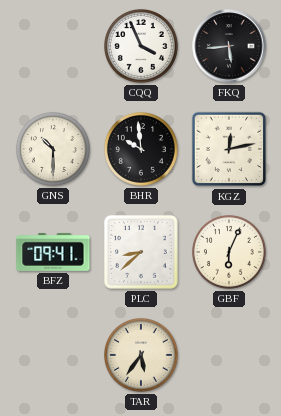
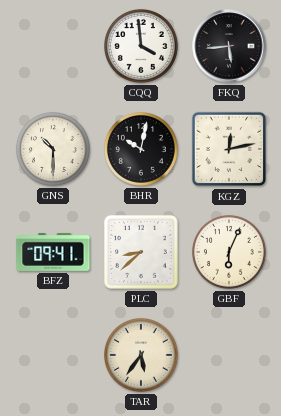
CQQ: 3:56 -> 3:59
BHR: 9:59 -> 10:02
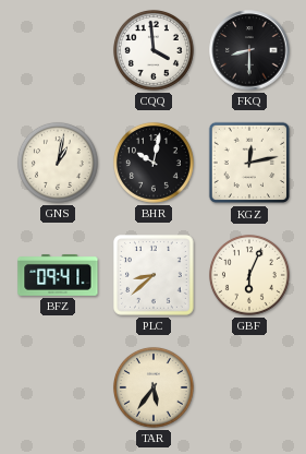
FKQ: 5:44 -> 8:30
GNS: 10:30 -> 1:02
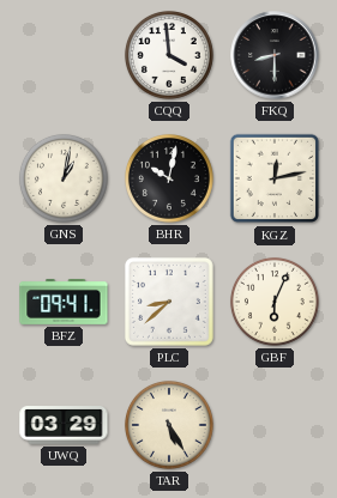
UWQ: none -> 03:29
TAR: 5:36 -> 5:25
